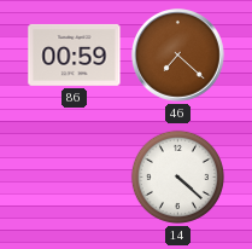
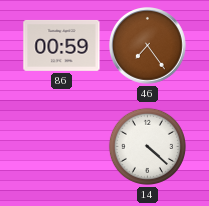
46: 7:22 -> 7:24
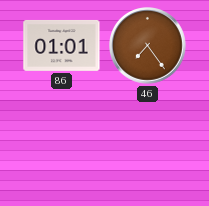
86: 00:59 -> 01:01
14: 4:22 -> none
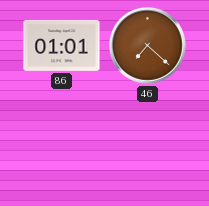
46: 7:24 -> 7:22
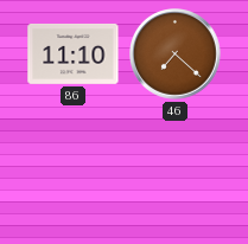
86: 01:01 -> 11:10
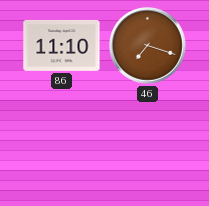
46: 7:22 -> 7:18
